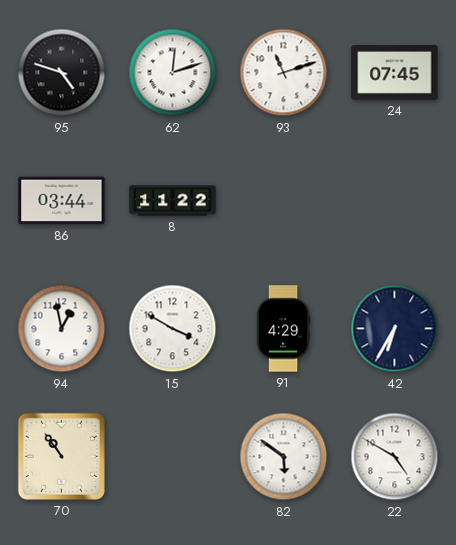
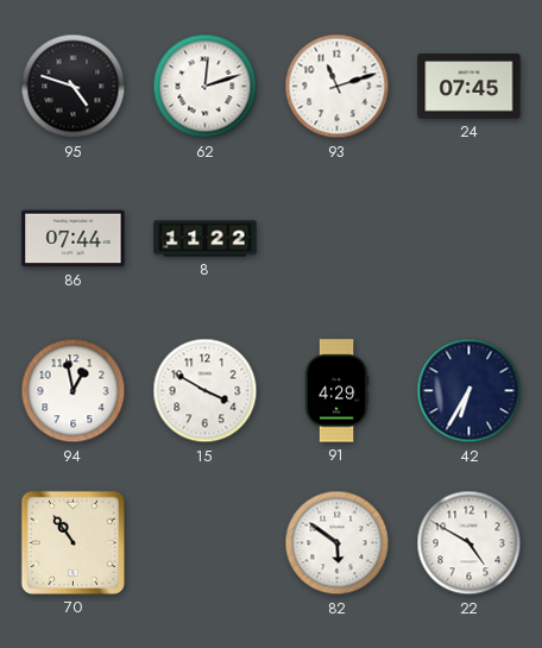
86: 03:44 -> 07:44
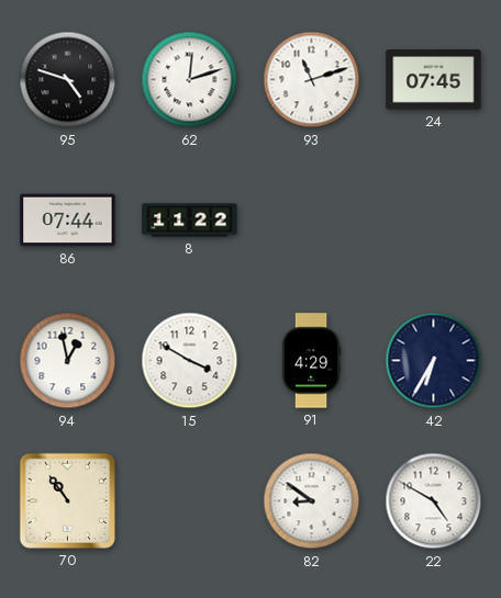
82: 5:51 -> 8:51
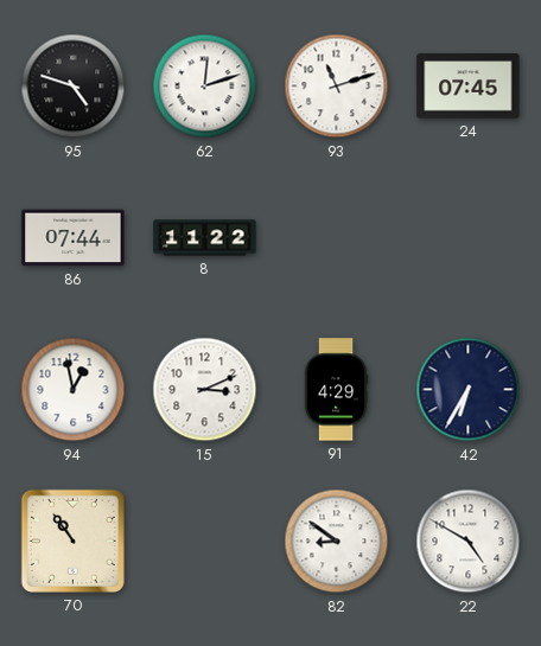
15: 3:50 -> 3:11
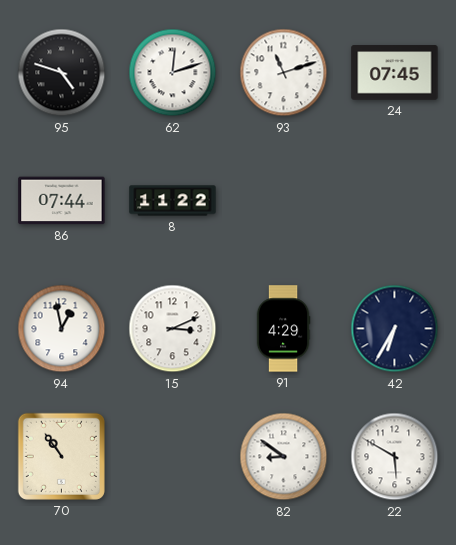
22: 4:50 -> 5:50
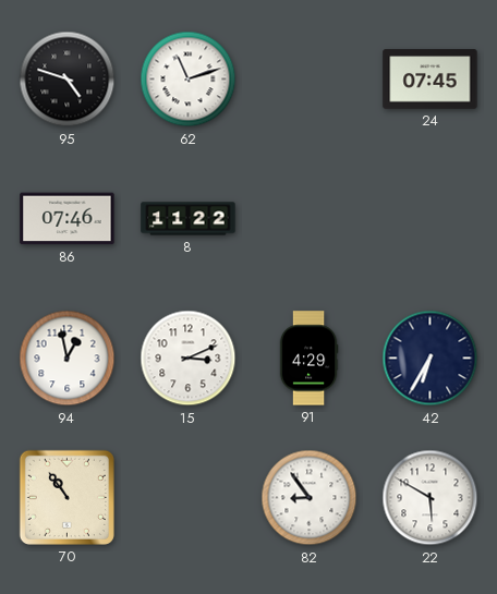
62: 12:12 -> 11:12
93: 11:12 -> none
86: 07:44 -> 07:46
82: 8:51 -> 8:54
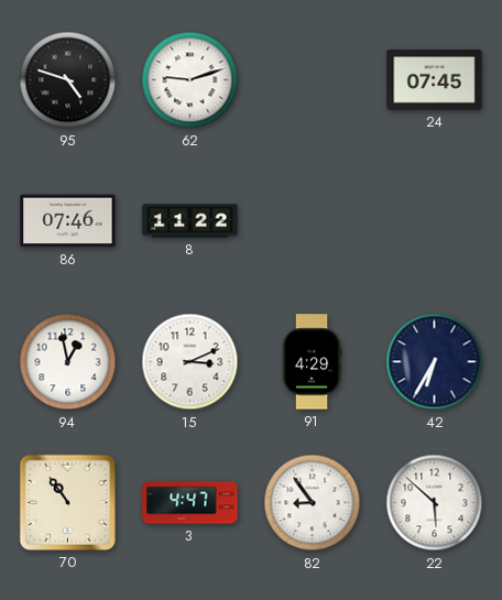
62: 11:12 -> 9:12
3: none -> 4:47
22: 5:50 -> 5:52
